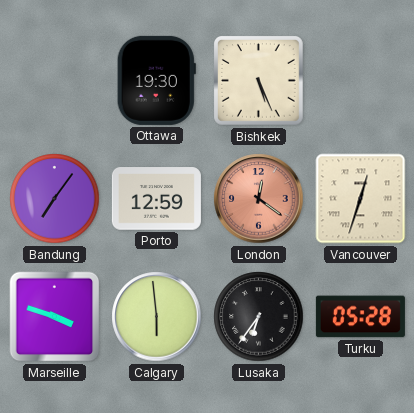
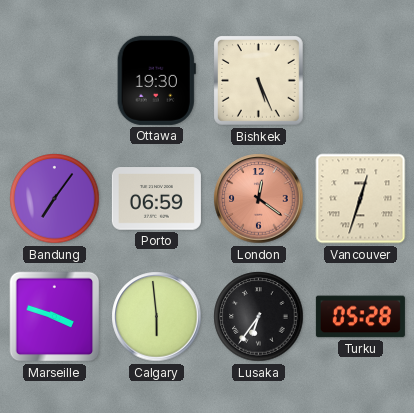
Porto: 12:59 -> 06:59
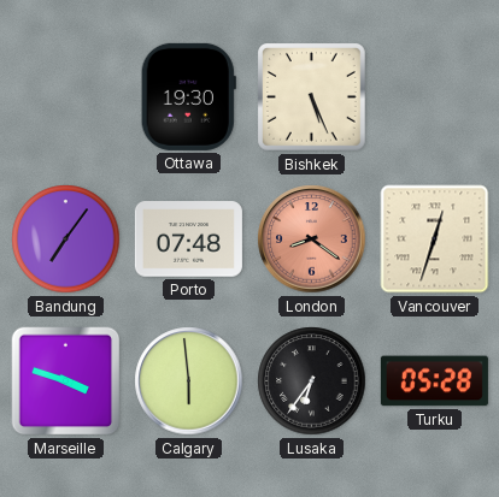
Porto: 06:59 -> 07:48
London: 12:21 -> 8:21
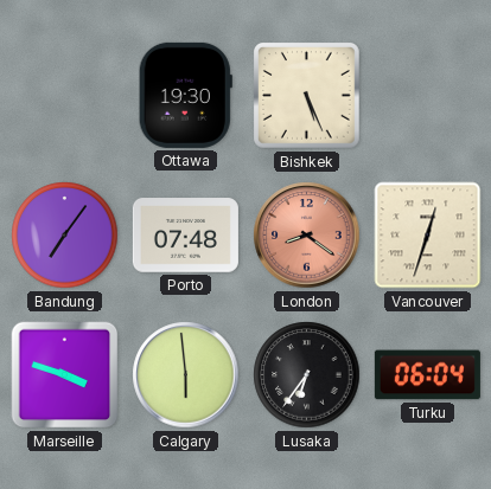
Turku: 05:28 -> 06:04
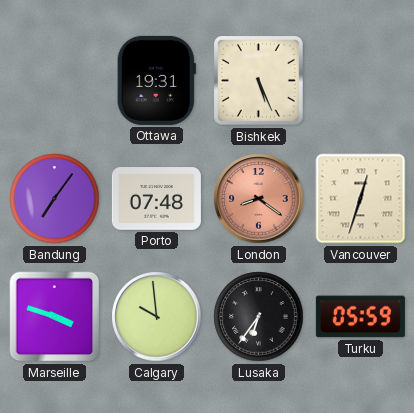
Ottawa: 19:30 -> 19:31
Calgary: 5:59 -> 9:59
Turku: 06:04 -> 05:59
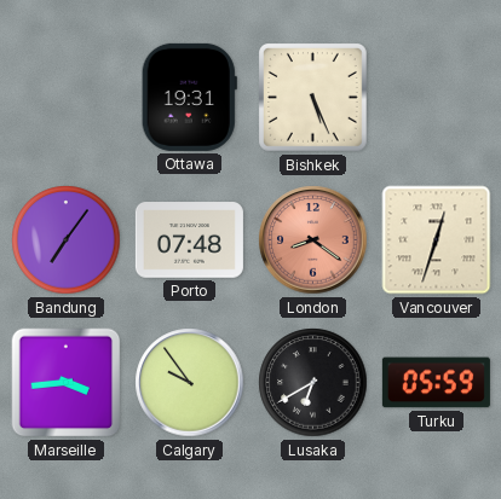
Marseille: 3:48 -> 3:44
Calgary: 9:59 -> 9:54
Lusaka: 6:36 -> 6:40
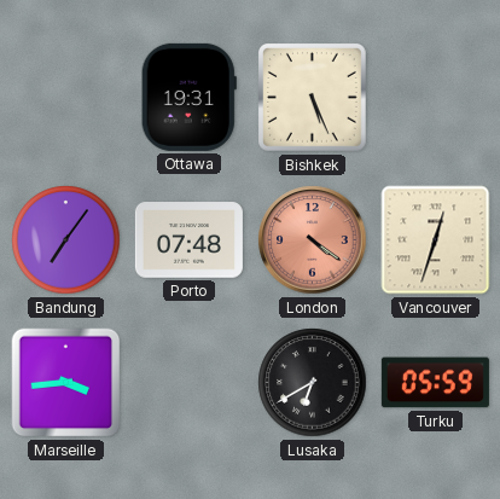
London: 8:21 -> 4:21
Calgary: 9:54 -> none
